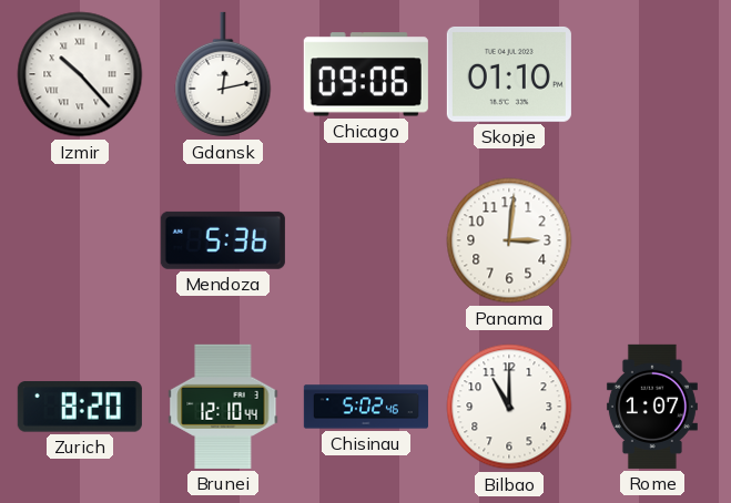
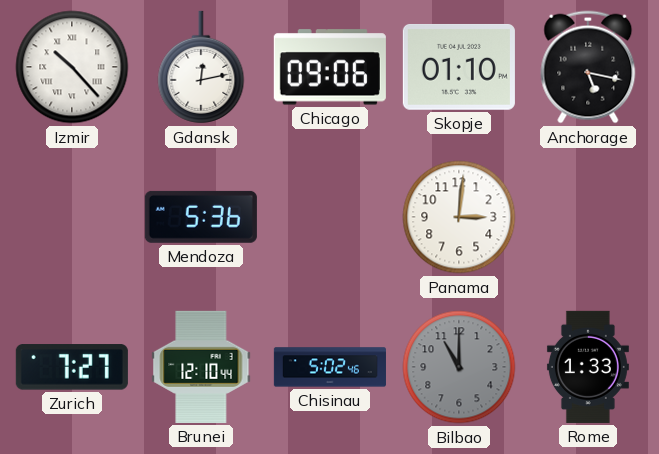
Anchorage: none -> 5:17
Zurich: 8:20 -> 7:27
Bilbao dial: white -> grey
Rome: 1:07 -> 1:33
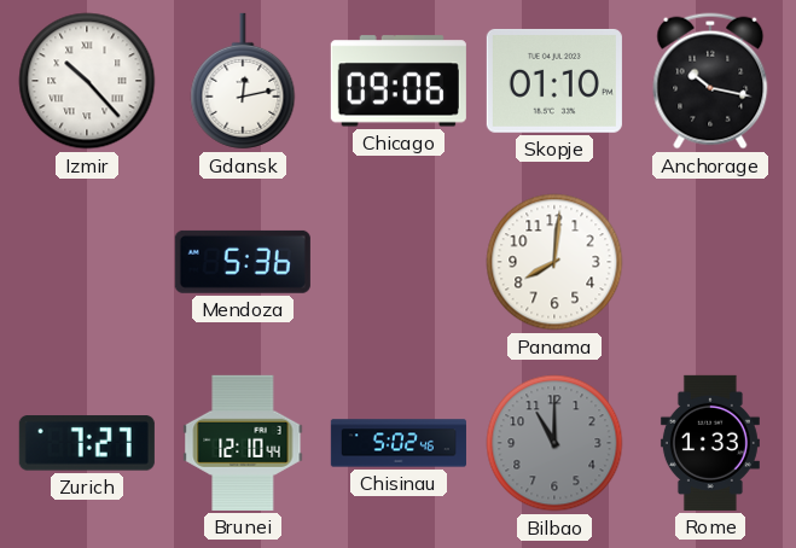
Anchorage: 5:17 -> 10:17
Panama: 3:01 -> 8:01
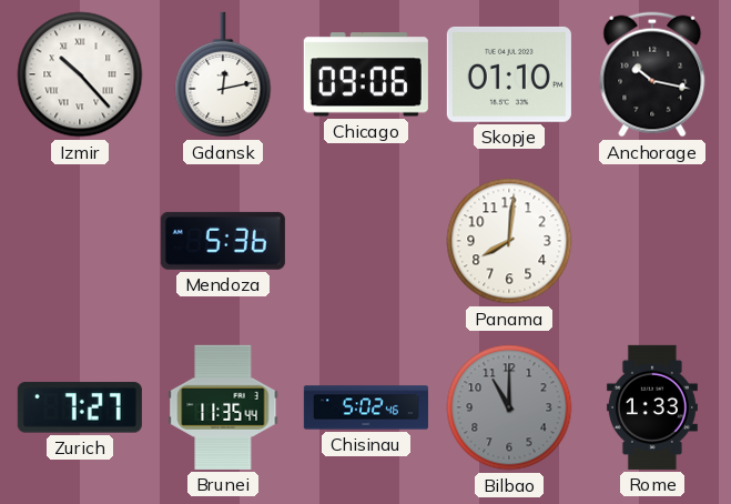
Brunei: 12:10 -> 11:35
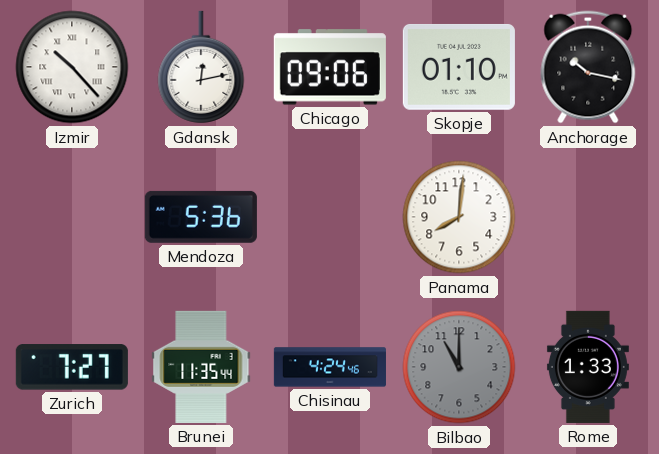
Chisinau: 5:02 -> 4:24
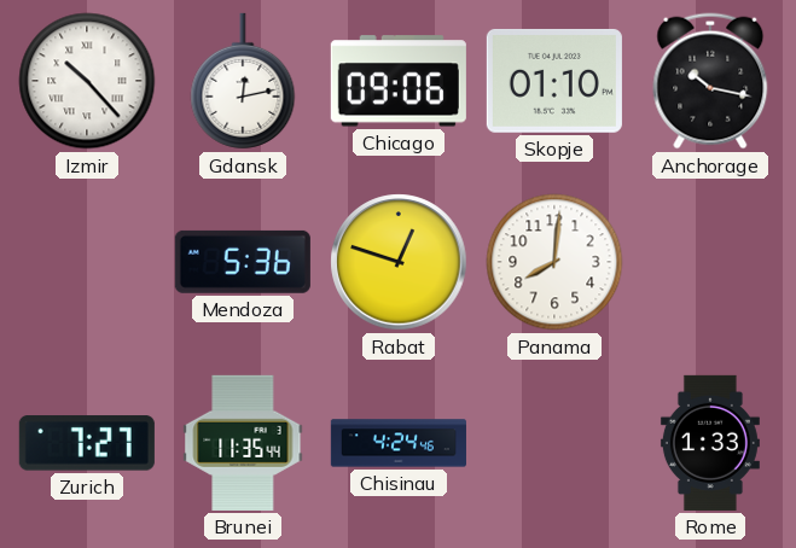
Rabat: none -> 12:48
Bilbao: 11:00 -> none
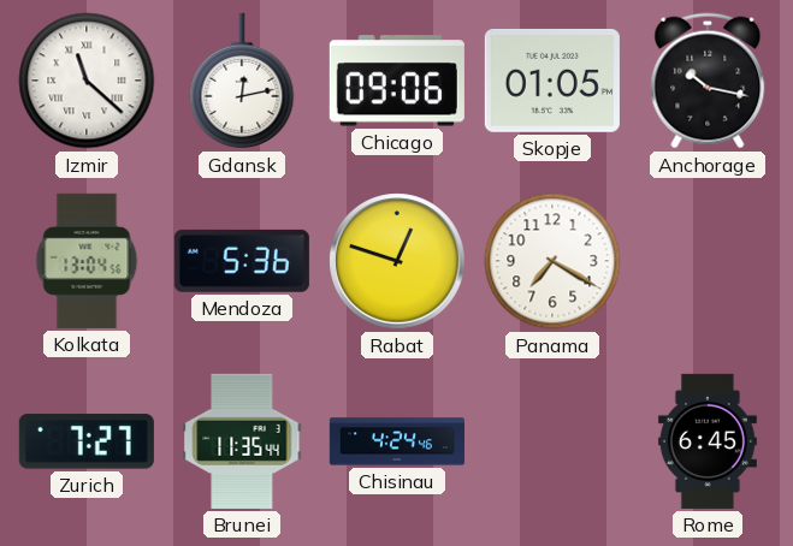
Izmir: 10:23 -> 11:22
Skopje: 01:10 -> 01:05
Kolkata: none -> 13:04
Panama: 8:01 -> 7:20
Rome: 1:33 -> 6:45
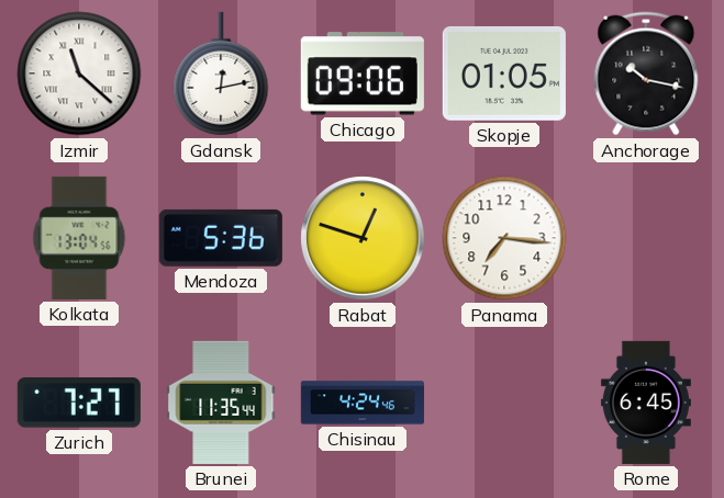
Panama: 7:20 -> 7:16
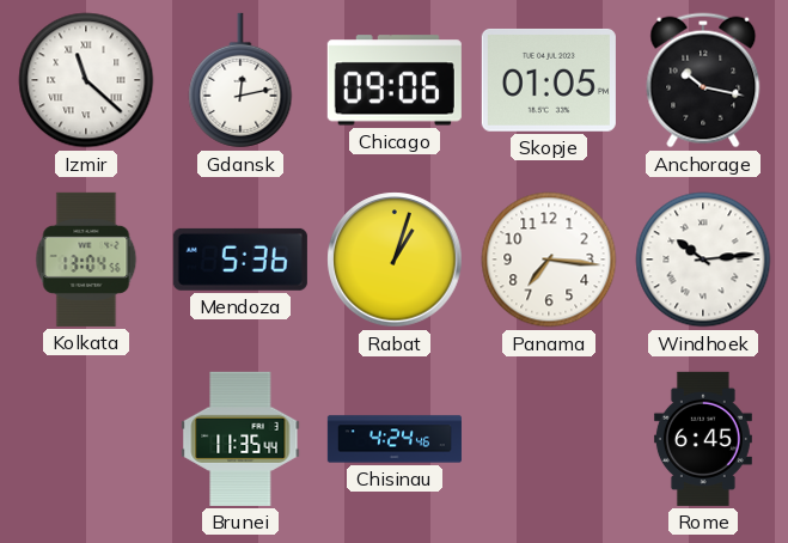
Rabat: 12:48 -> 1:03
Windhoek: none -> 10:14
Zurich: 7:27 -> none
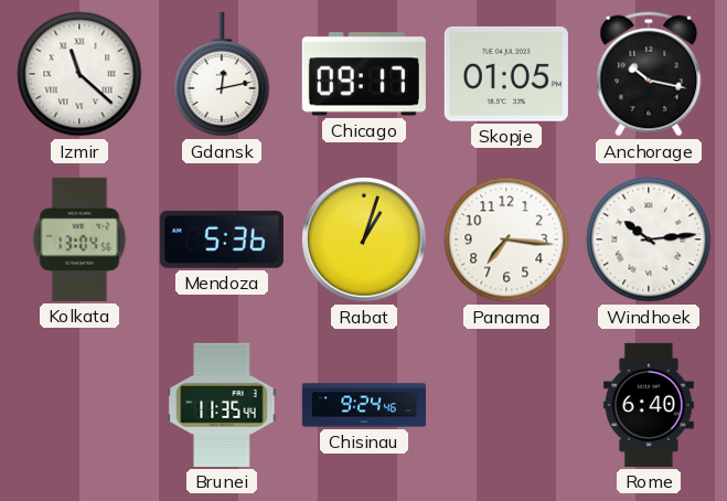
Chicago: 09:06 -> 09:17
Chisinau: 4:24 -> 9:24
Rome: 6:45 -> 6:40
